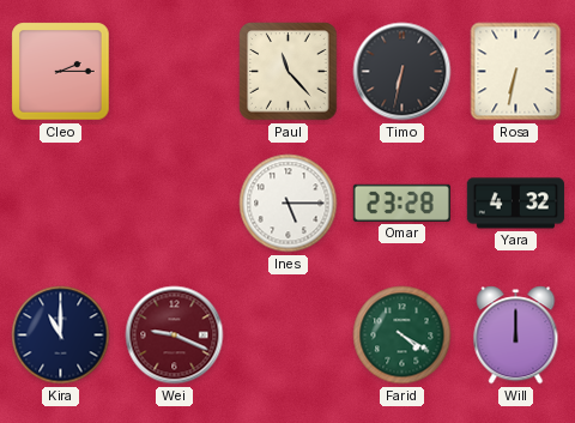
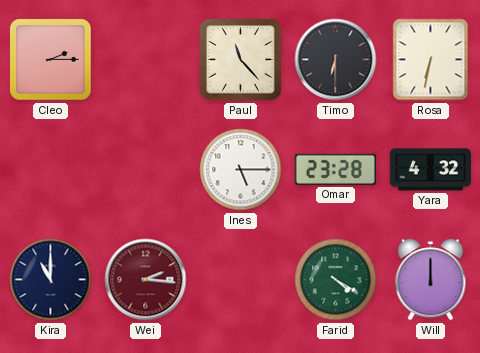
Timo: 6:32 -> 6:30
Wei: 9:19 -> 2:16
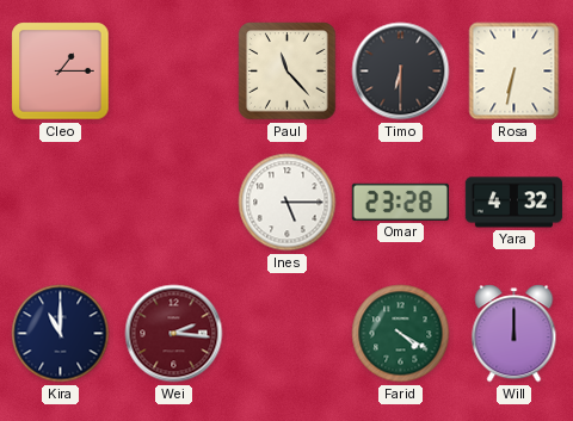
Cleo: 2:15 -> 1:15
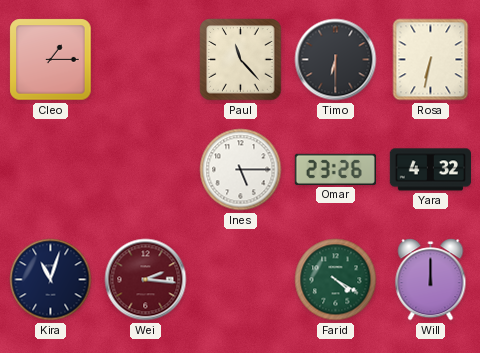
Omar: 23:28 -> 23:26
Kira: 11:00 -> 11:03
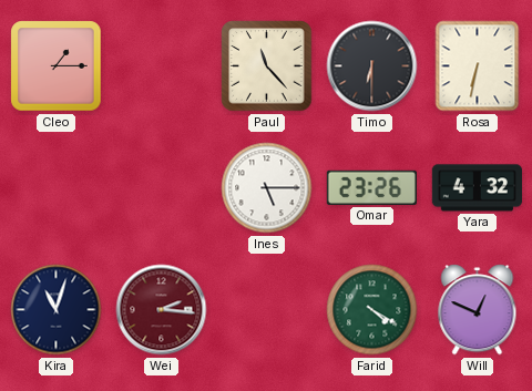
Will: 12:00 -> 12:49
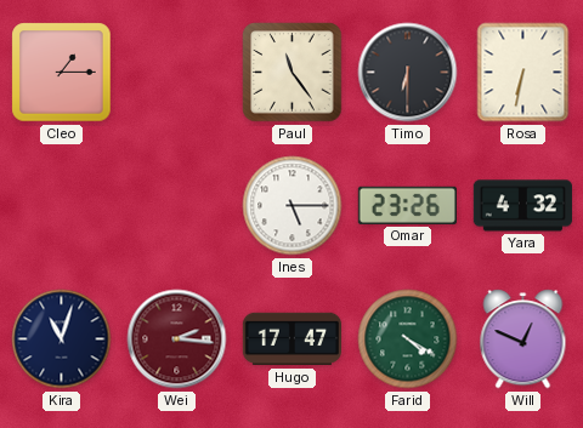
Paul: 11:23 -> 11:24
Hugo: none -> 17:47
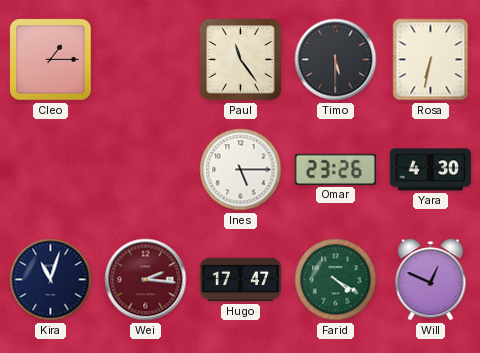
Timo: 6:30 -> 5:30
Yara: 4:32 -> 4:30
